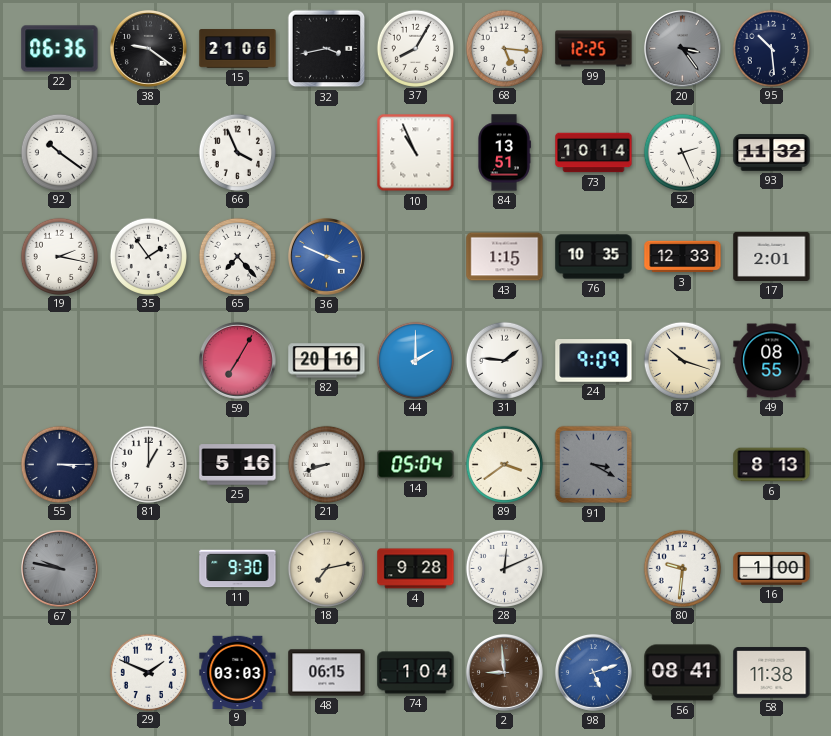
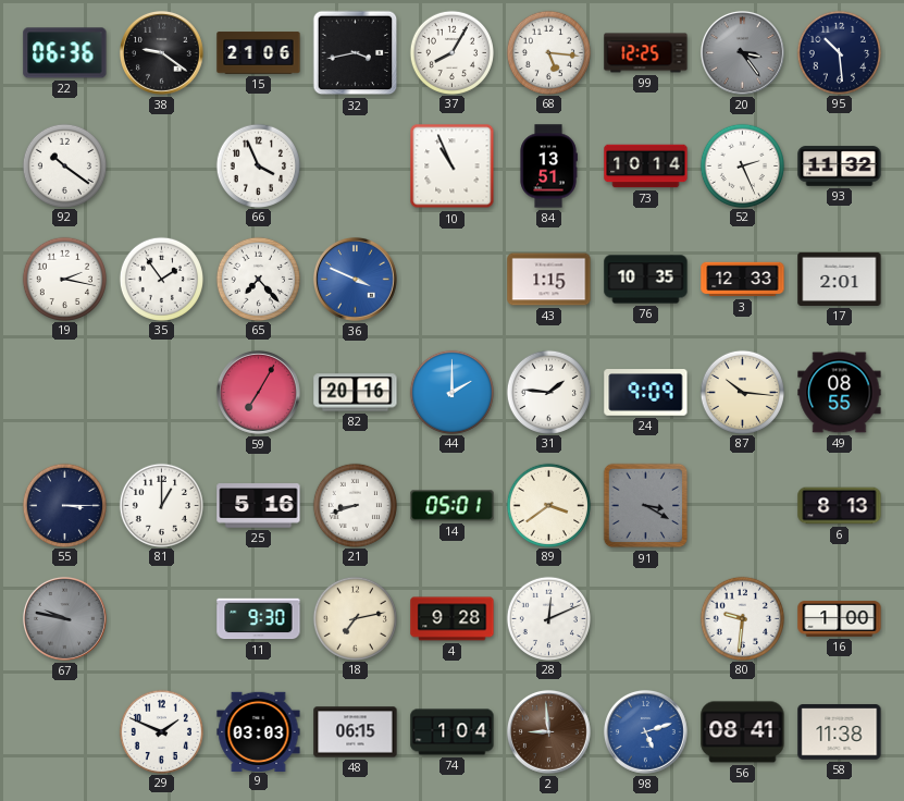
87: 10:18 -> 10:16
14: 05:04 -> 05:01
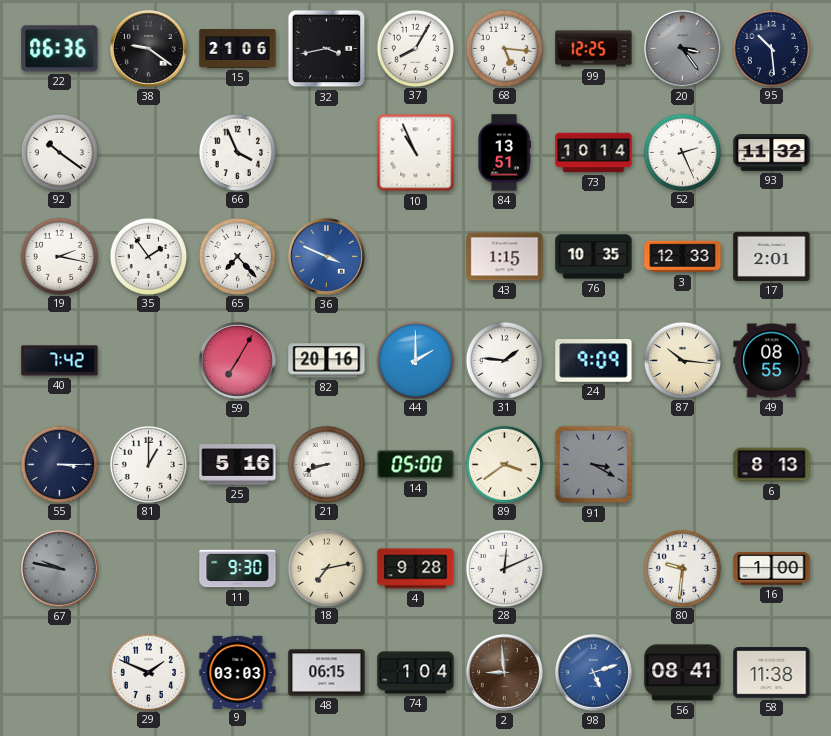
40: none -> 7:42
14: 05:01 -> 05:00
